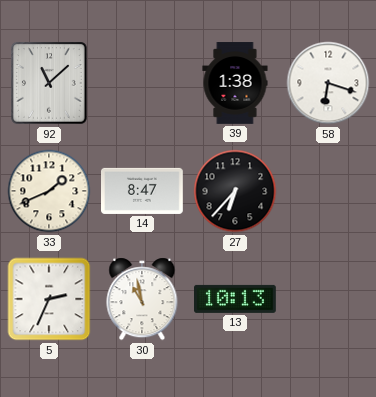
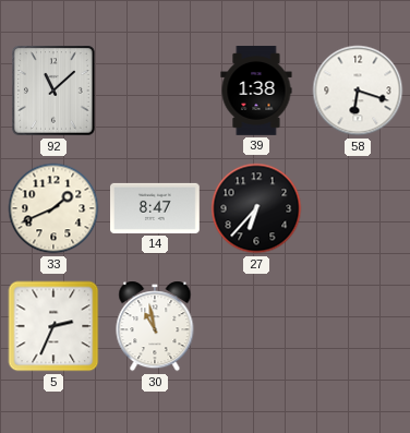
13: 10:13 -> none
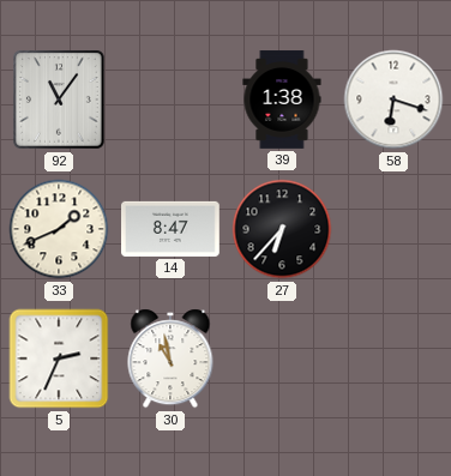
92: 11:08 -> 11:06
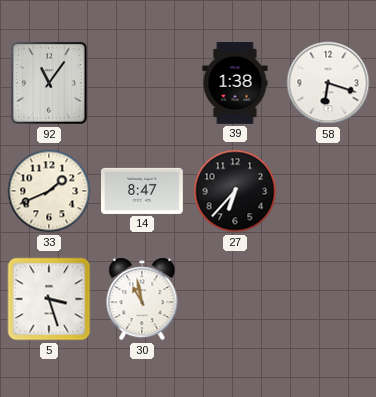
5: 2:34 -> 3:27
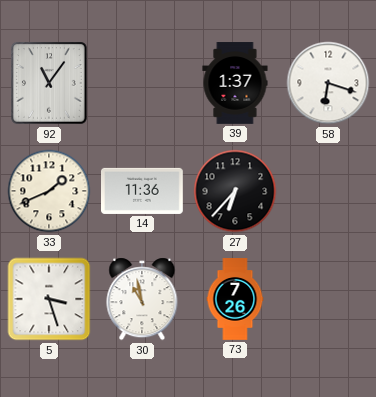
39: 1:38 -> 1:37
14: 8:47 -> 11:36
73: none -> 7:26
